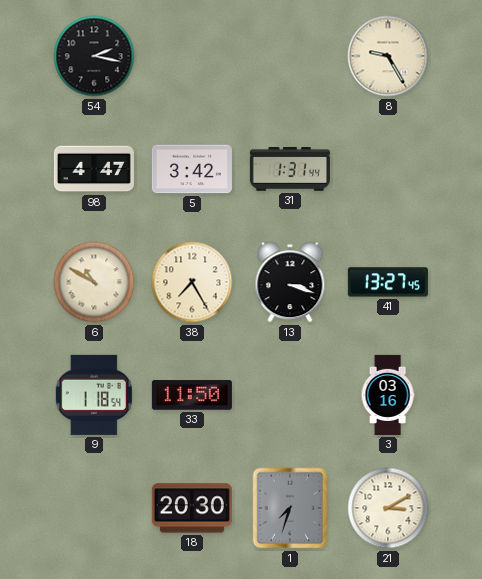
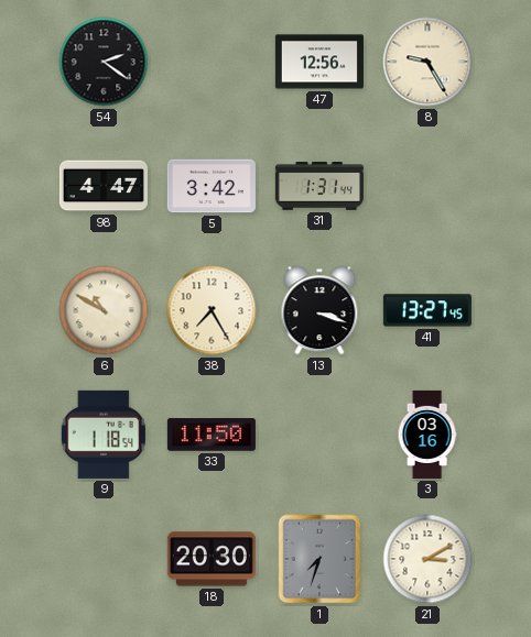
54: 2:17 -> 2:21
47: none -> 12:56
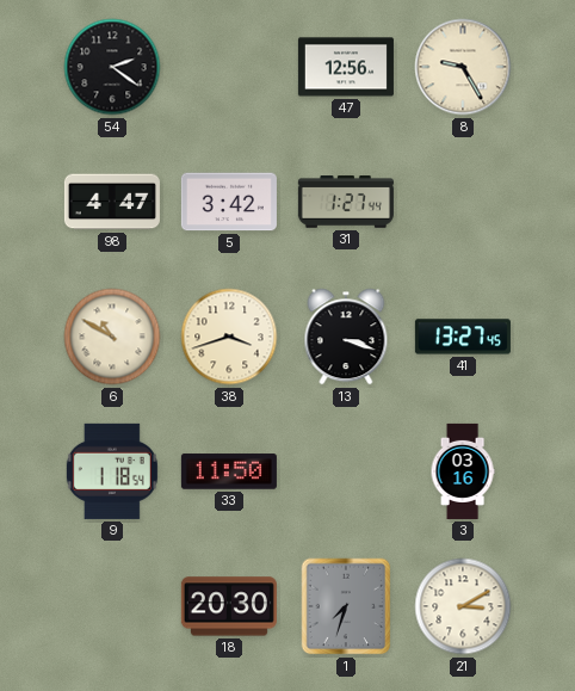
31: 1:31 -> 1:27
38: 7:25 -> 3:42
